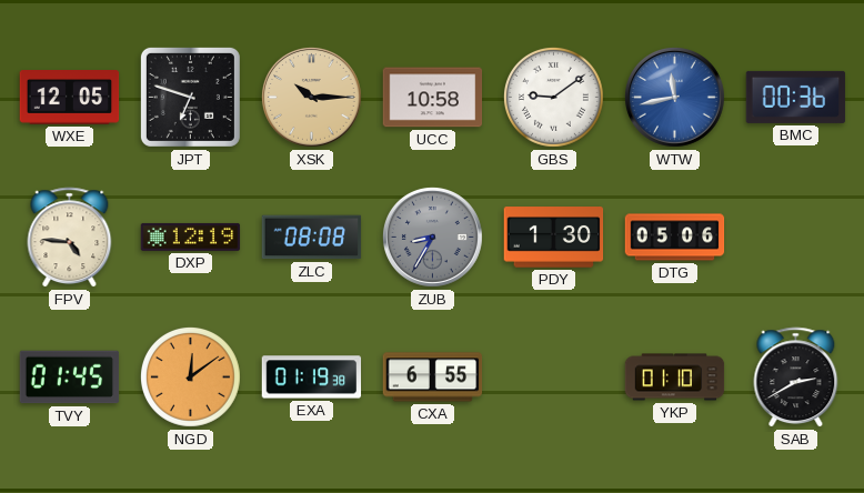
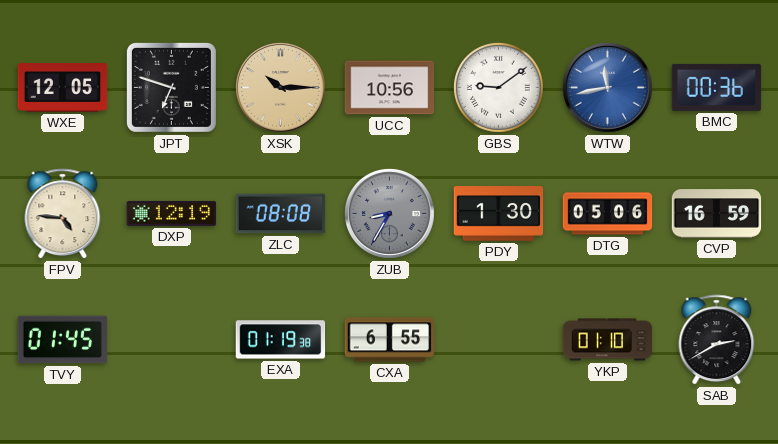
UCC: 10:58 -> 10:56
CVP: none -> 16:59
NGD: 12:09 -> none
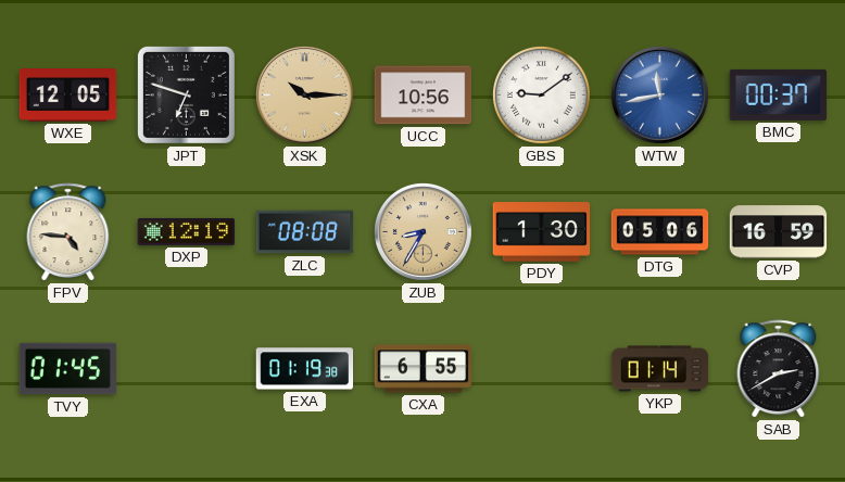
BMC: 00:36 -> 00:37
ZUB dial: grey -> champagne
YKP: 01:10 -> 01:14
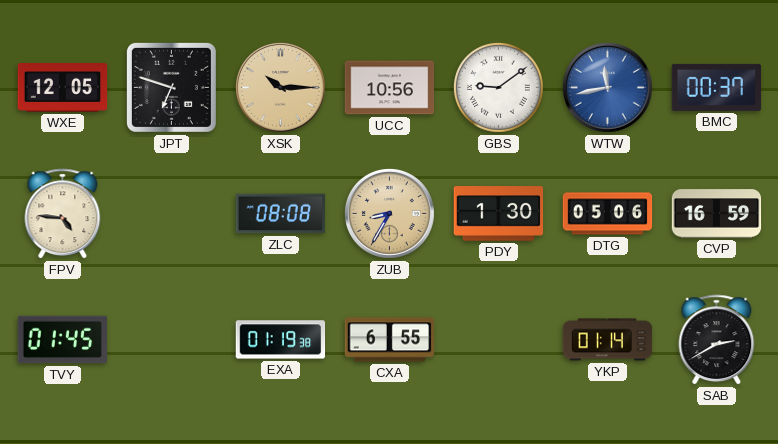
DXP: 12:19 -> none
